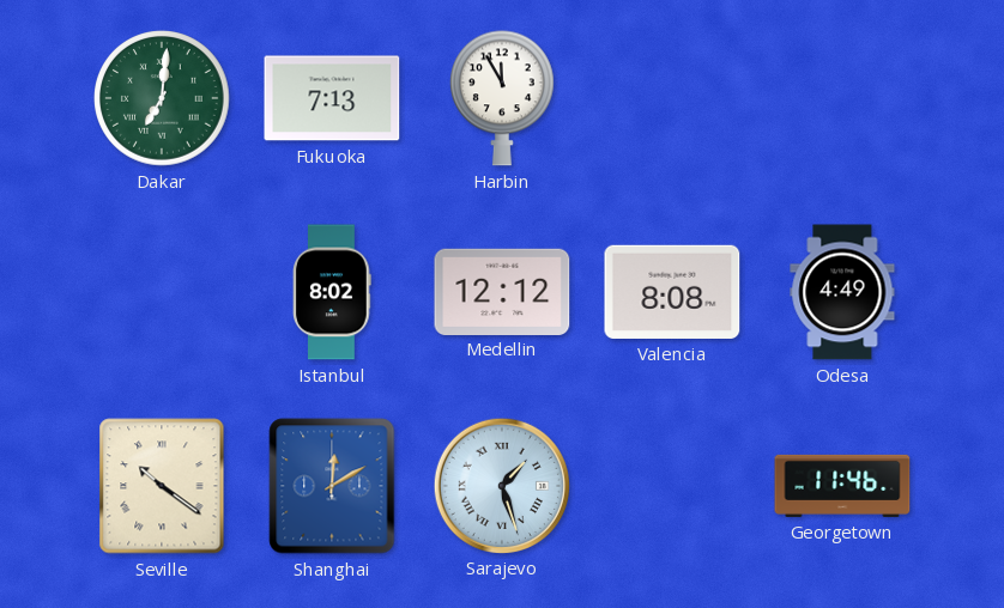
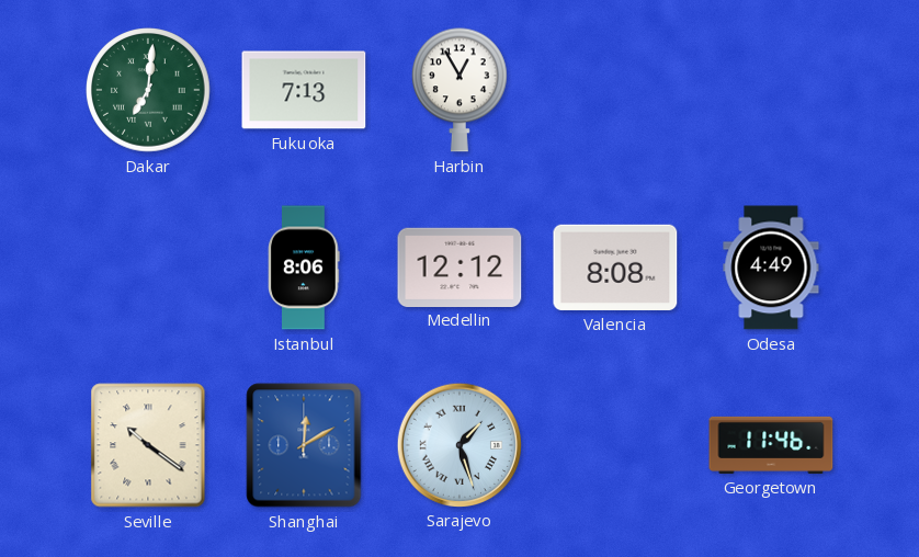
Harbin: 11:55 -> 12:55
Istanbul: 8:02 -> 8:06
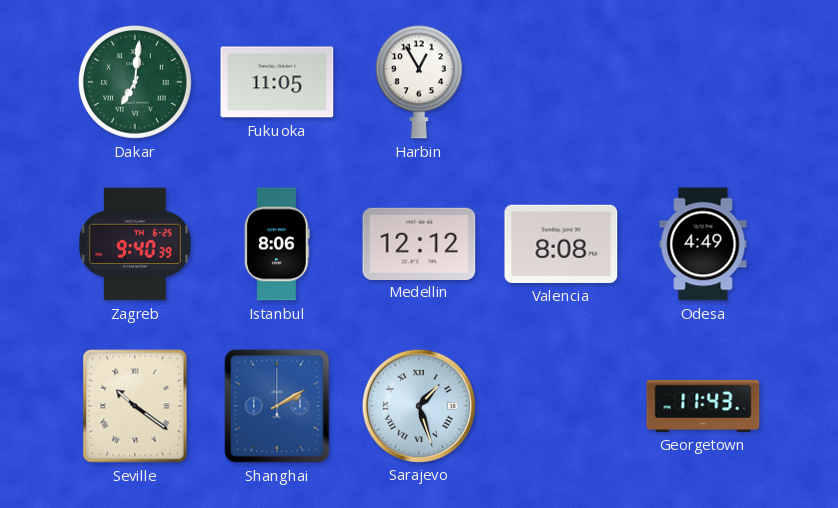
Fukuoka: 7:13 -> 11:05
Zagreb: none -> 9:40
Shanghai: 12:10 -> 2:10
Georgetown: 11:46 -> 11:43
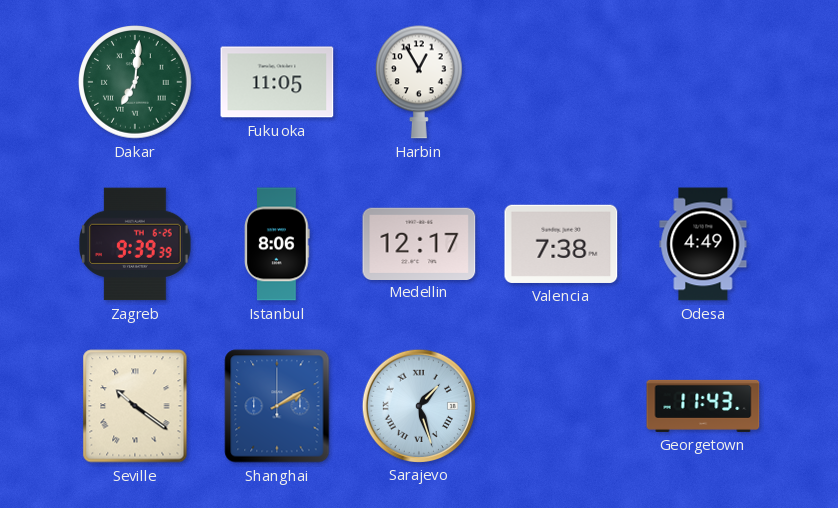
Zagreb: 9:40 -> 9:39
Medellin: 12:12 -> 12:17
Valencia: 8:08 -> 7:38
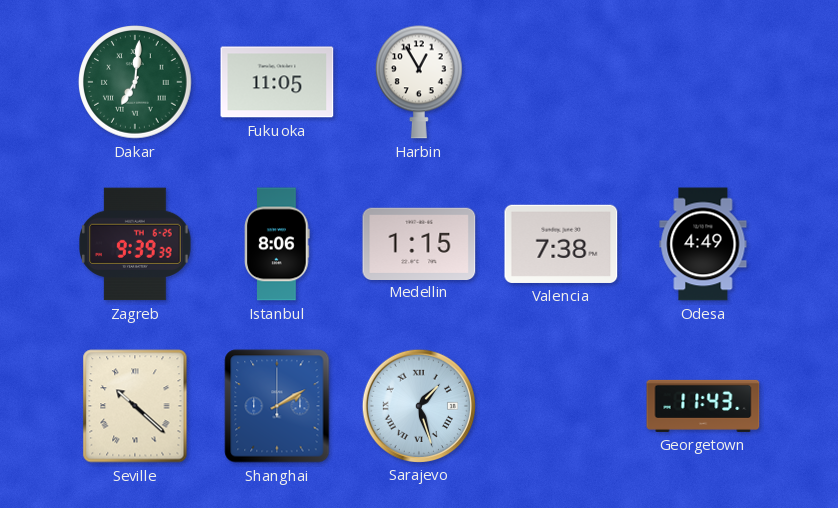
Medellin: 12:17 -> 1:15
Seville: 10:21 -> 10:22
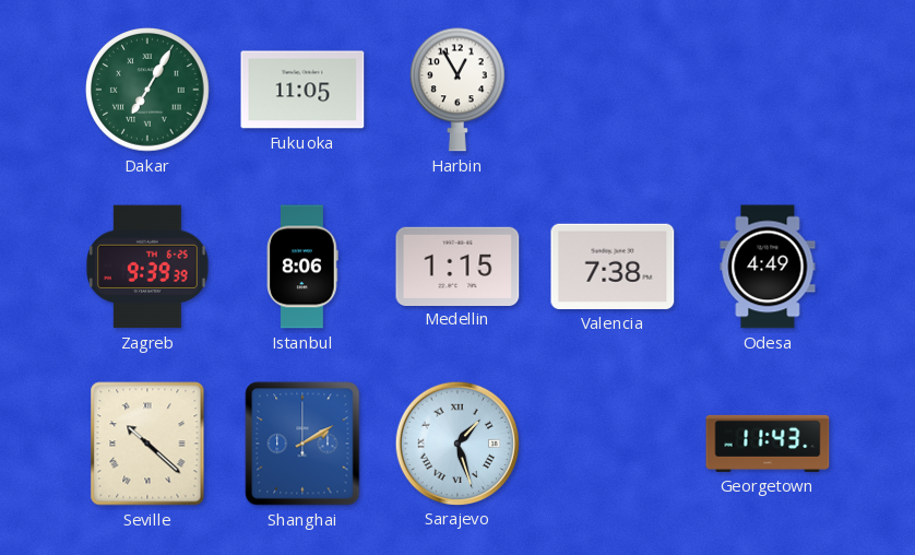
Dakar: 7:01 -> 7:05
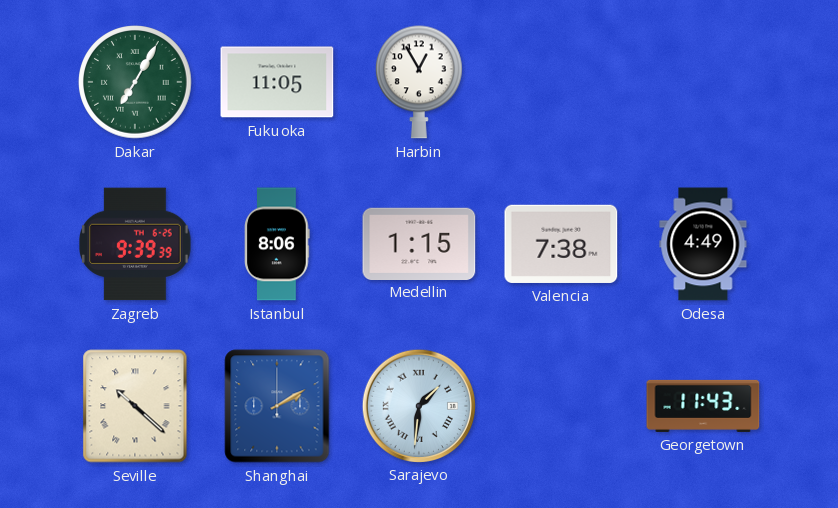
Sarajevo: 1:27 -> 1:31
